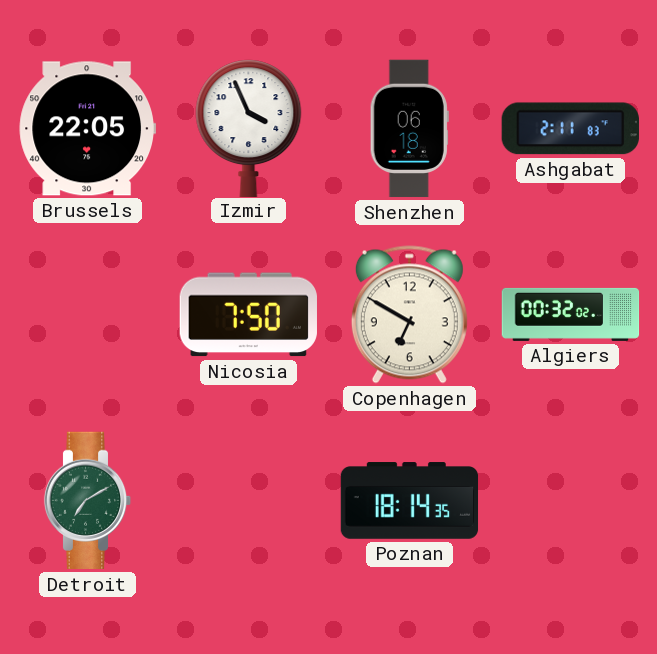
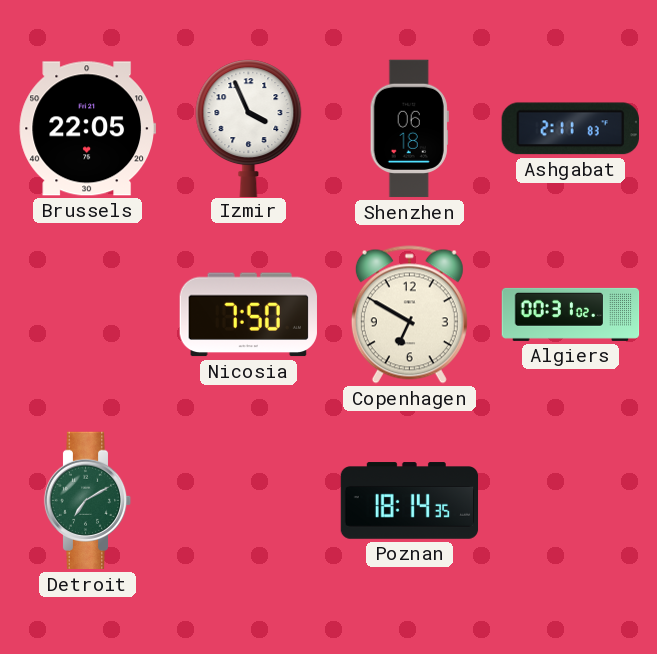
Algiers: 00:32 -> 00:31
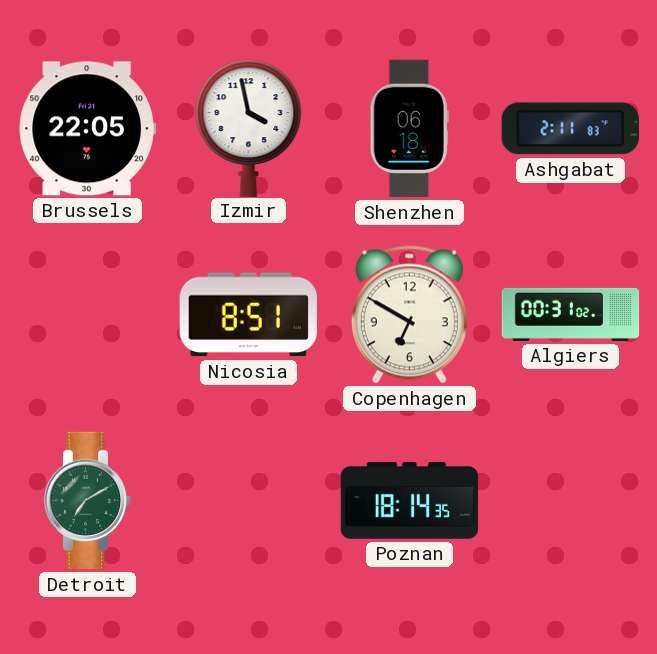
Izmir: 3:56 -> 3:58
Nicosia: 7:50 -> 8:51
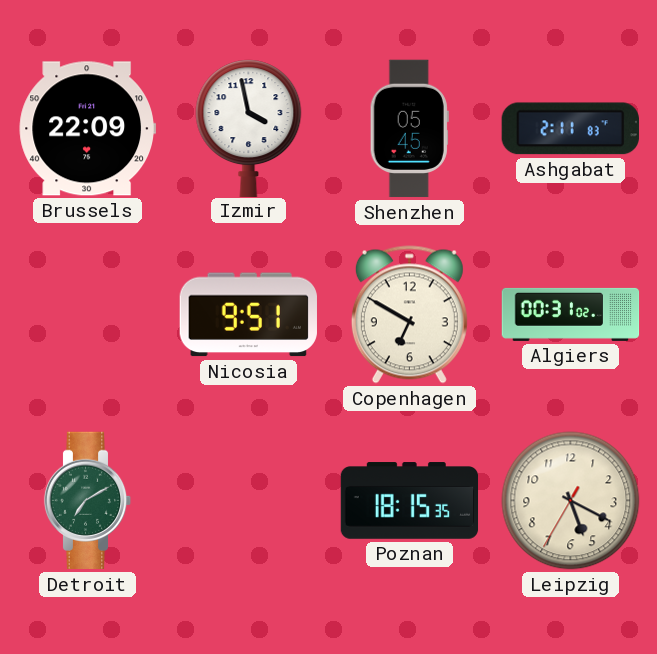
Brussels: 22:05 -> 22:09
Shenzhen: 06:18 -> 05:45
Nicosia: 8:51 -> 9:51
Poznan: 18:14 -> 18:15
Leipzig: none -> 5:19
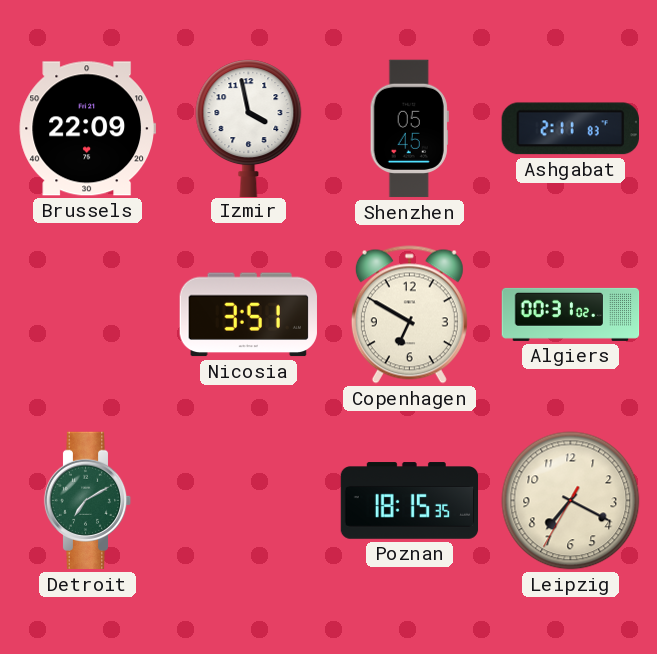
Nicosia: 9:51 -> 3:51
Leipzig: 5:19 -> 7:19
